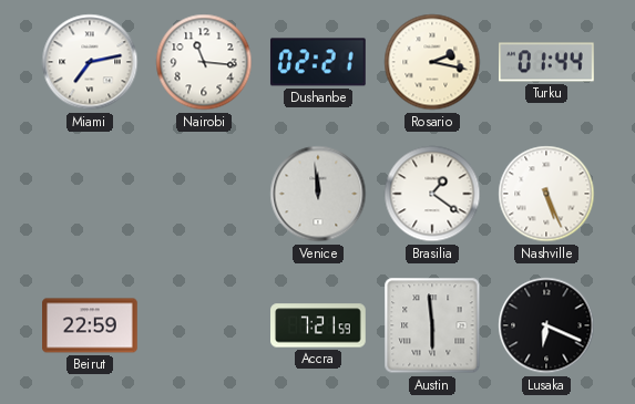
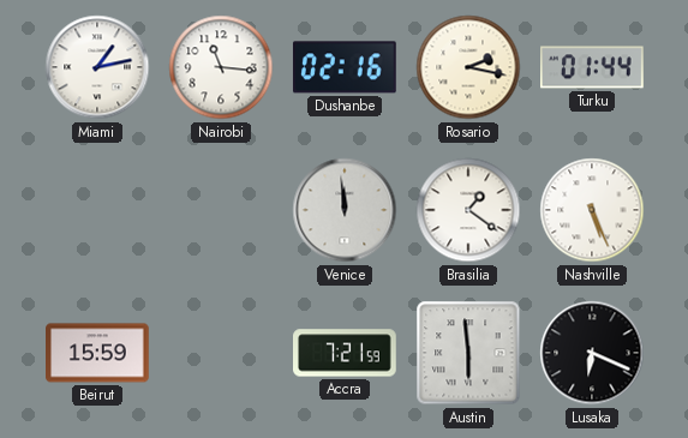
Miami: 7:13 -> 1:13
Dushanbe: 02:21 -> 02:16
Beirut: 22:59 -> 15:59
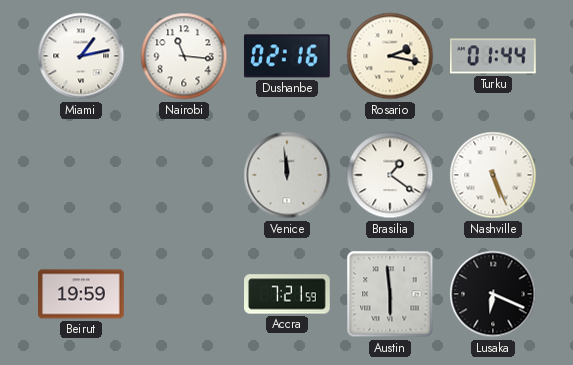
Beirut: 15:59 -> 19:59
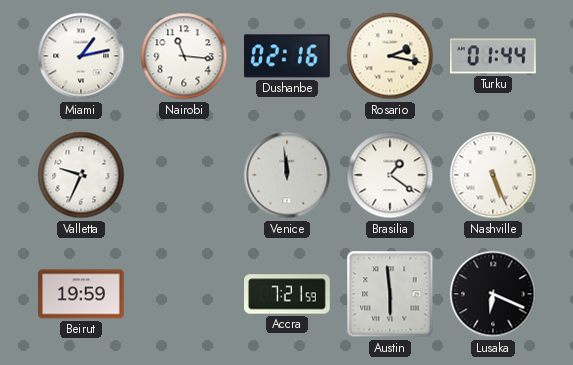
Valletta: none -> 9:34
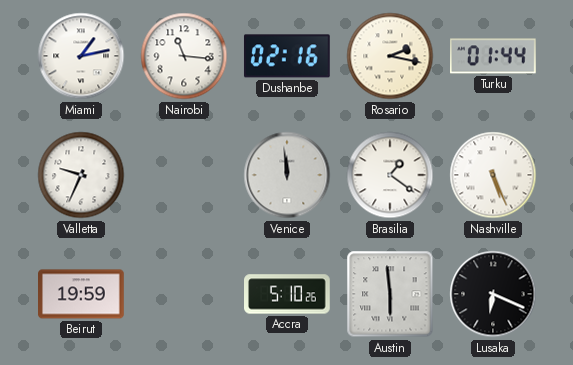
Accra: 7:21 -> 5:10
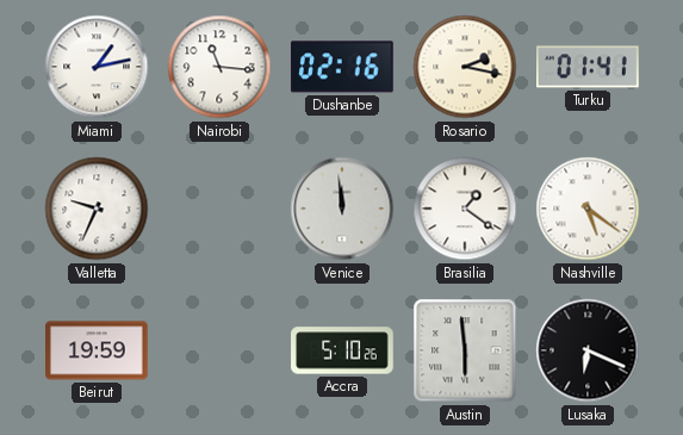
Turku: 01:44 -> 01:41
Nashville: 5:26 -> 5:21
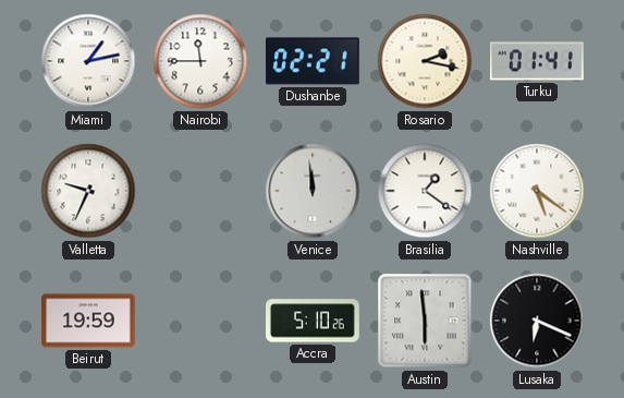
Nairobi: 11:16 -> 11:45
Dushanbe: 02:16 -> 02:21
